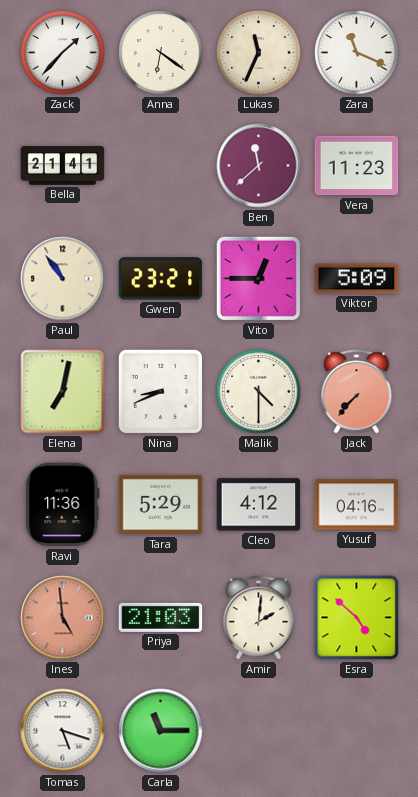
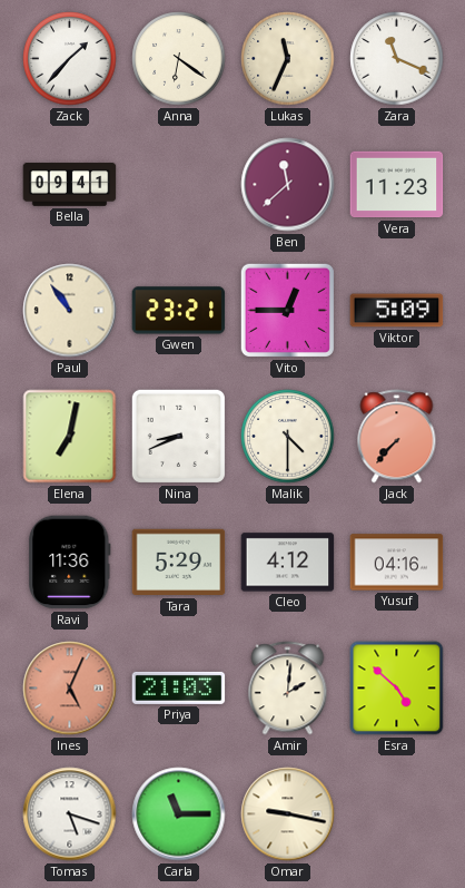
Bella: 21:41 -> 09:41
Ines: 4:59 -> 5:04
Omar: none -> 9:17
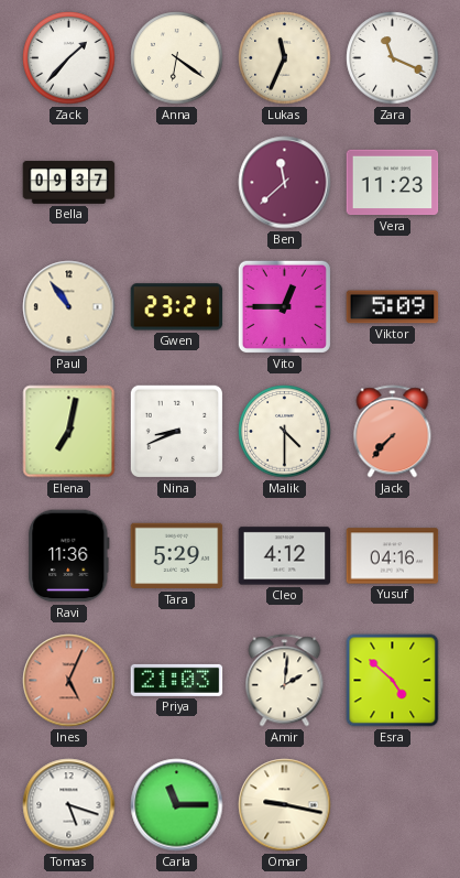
Bella: 09:41 -> 09:37
